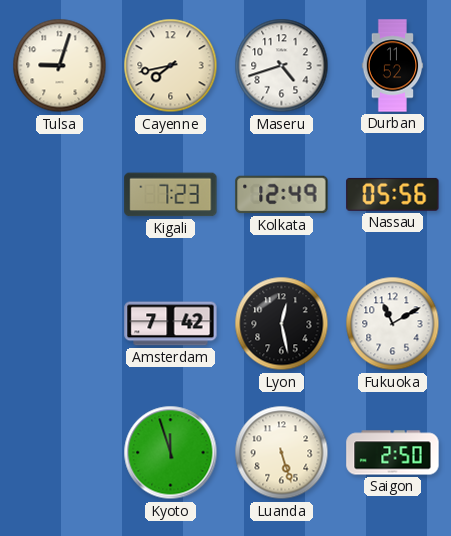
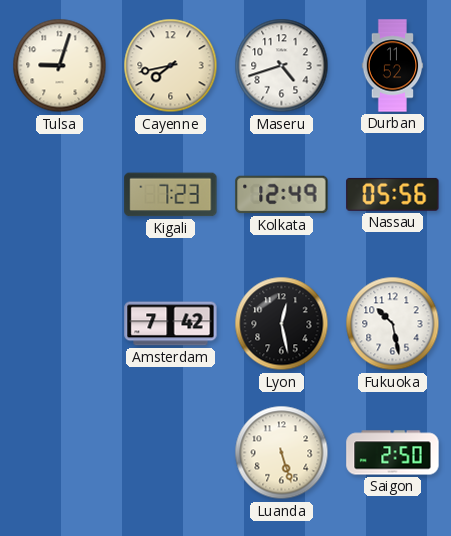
Fukuoka: 11:10 -> 10:28
Kyoto: 11:57 -> none
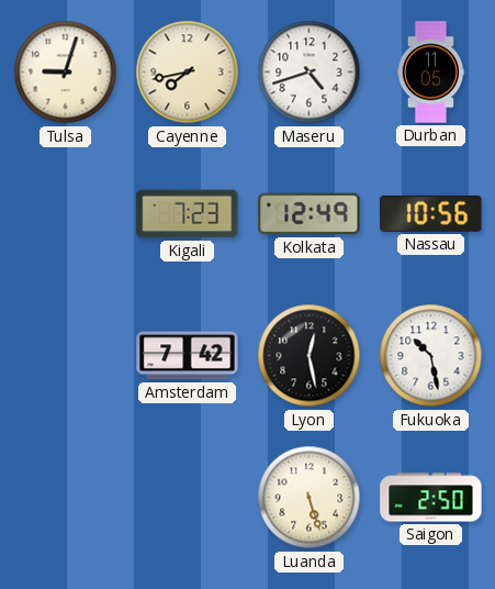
Durban: 11:52 -> 11:05
Nassau: 05:56 -> 10:56
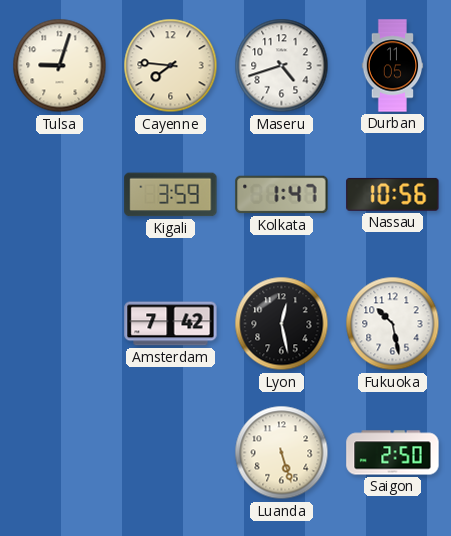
Cayenne: 7:43 -> 7:46
Kigali: 7:23 -> 3:59
Kolkata: 12:49 -> 1:47
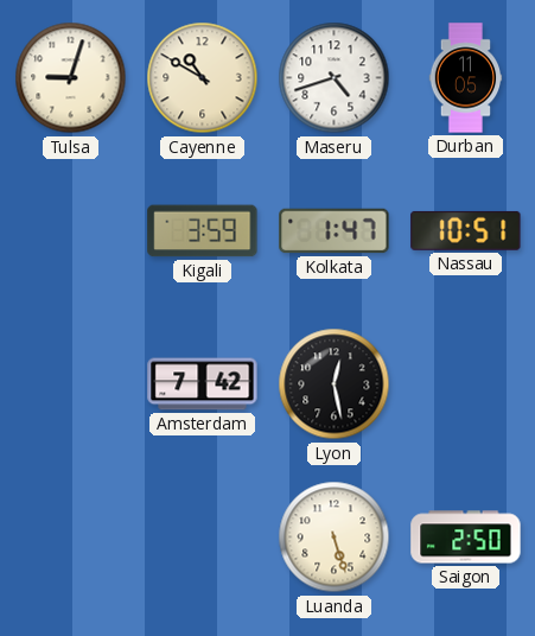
Cayenne: 7:46 -> 10:50
Nassau: 10:56 -> 10:51
Fukuoka: 10:28 -> none
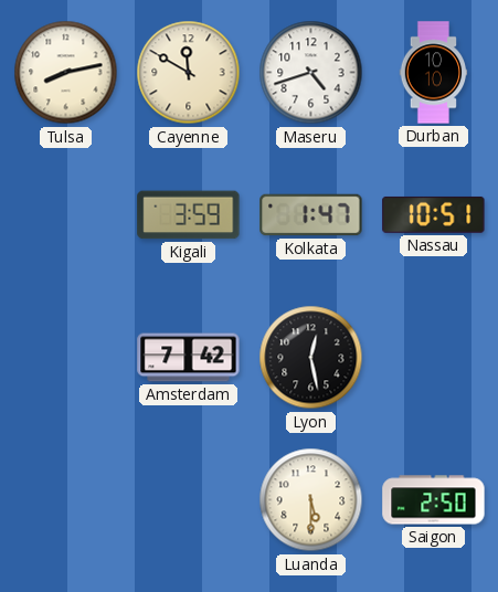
Tulsa: 9:03 -> 8:13
Cayenne: 10:50 -> 11:50
Durban: 11:05 -> 10:10
Luanda: 5:27 -> 5:30
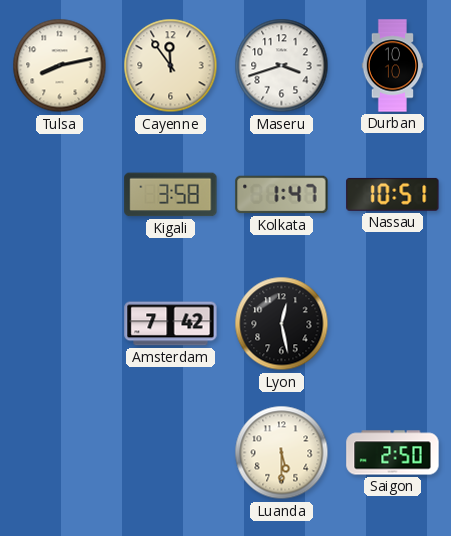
Cayenne: 11:50 -> 11:54
Maseru: 4:42 -> 3:42
Kigali: 3:59 -> 3:58
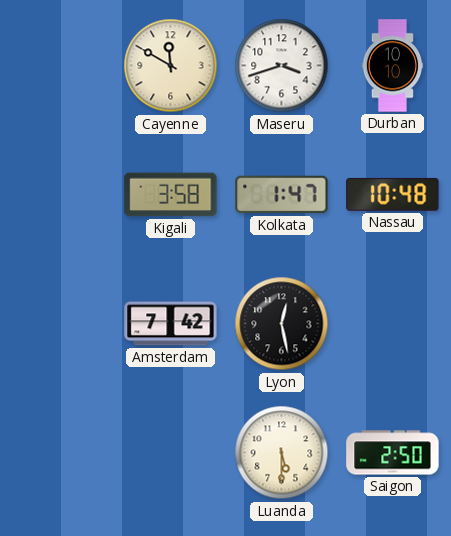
Tulsa: 8:13 -> none
Cayenne: 11:54 -> 11:50
Nassau: 10:51 -> 10:48
